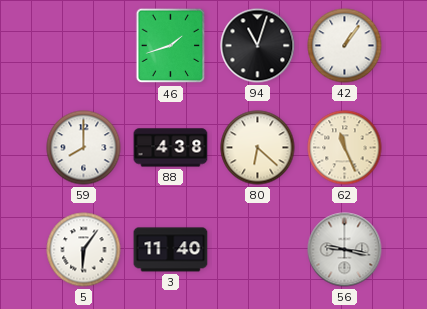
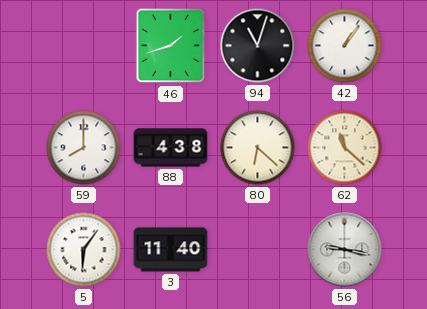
62: 11:26 -> 11:22
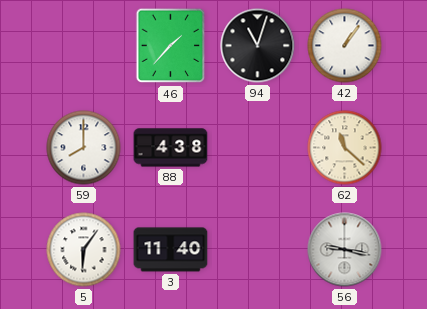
46: 1:42 -> 1:37
80: 6:22 -> none
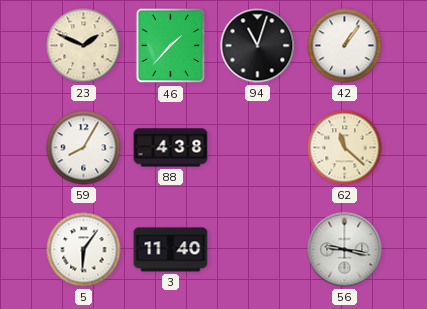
23: none -> 1:49
59: 8:00 -> 8:05
